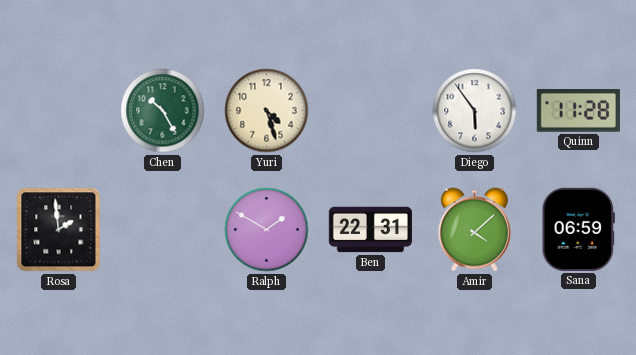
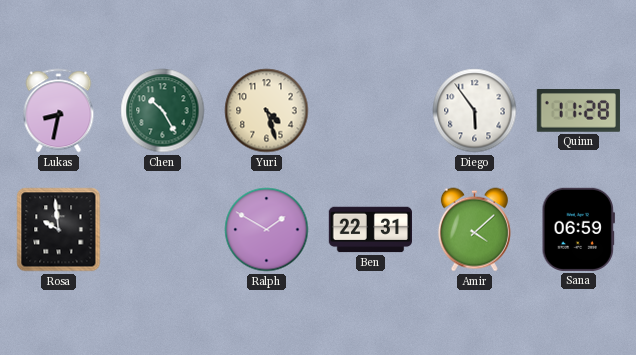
Lukas: none -> 8:32
Rosa: 1:59 -> 9:59
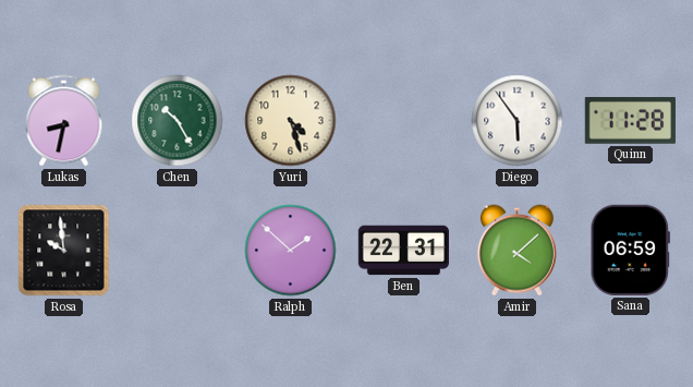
Ralph: 1:50 -> 1:52
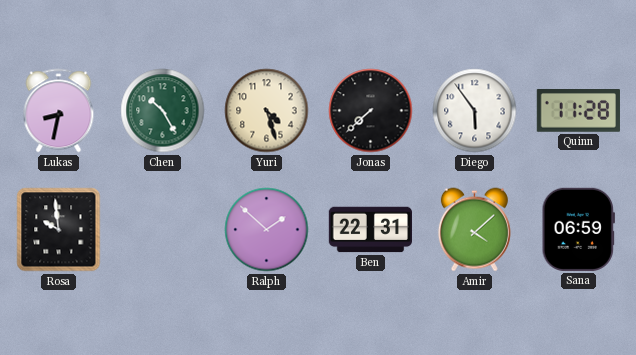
Jonas: none -> 7:38
